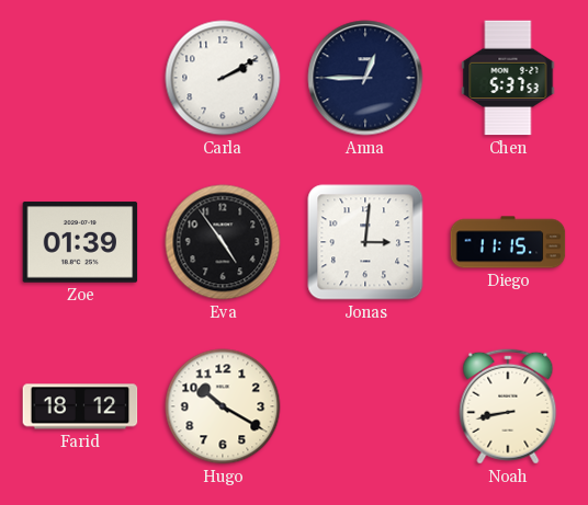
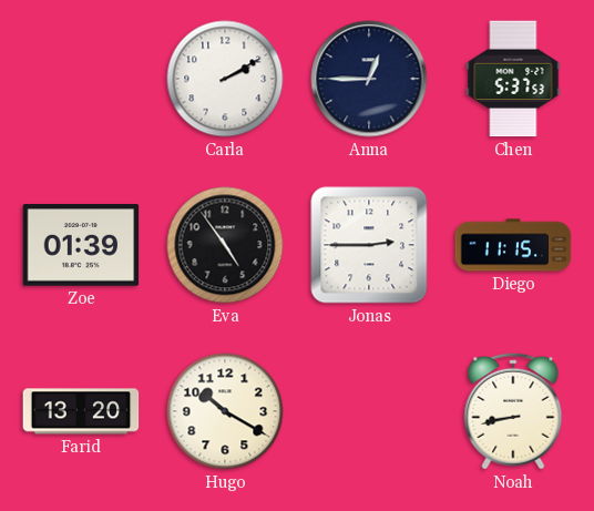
Jonas: 3:01 -> 2:45
Farid: 18:12 -> 13:20
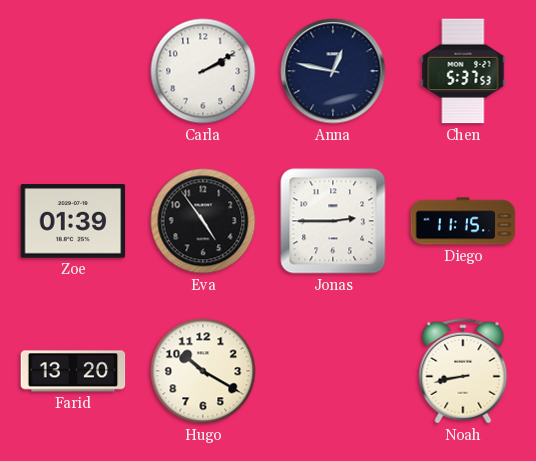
Anna: 12:45 -> 12:47
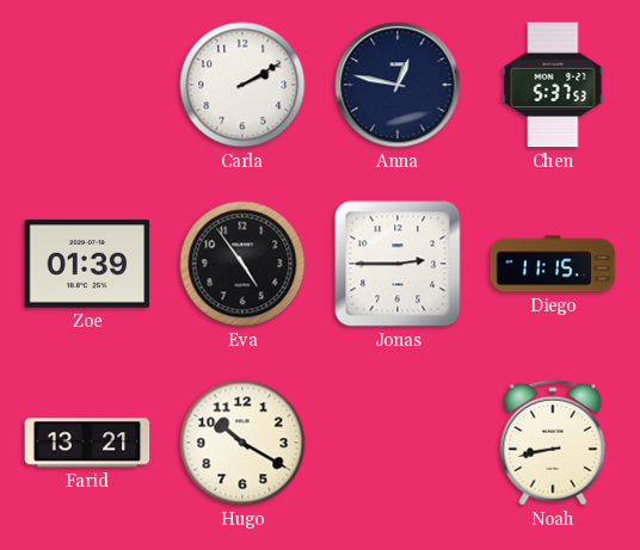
Farid: 13:20 -> 13:21
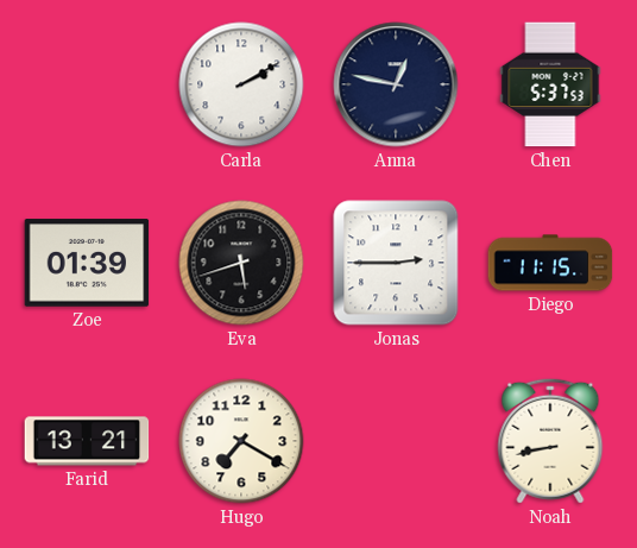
Eva: 4:54 -> 5:42
Hugo: 10:20 -> 7:20
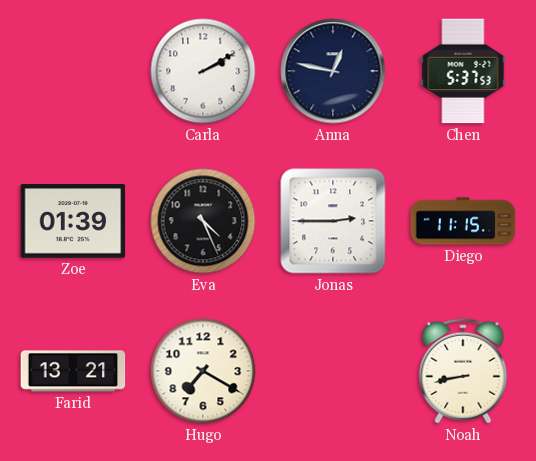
Eva: 5:42 -> 4:26
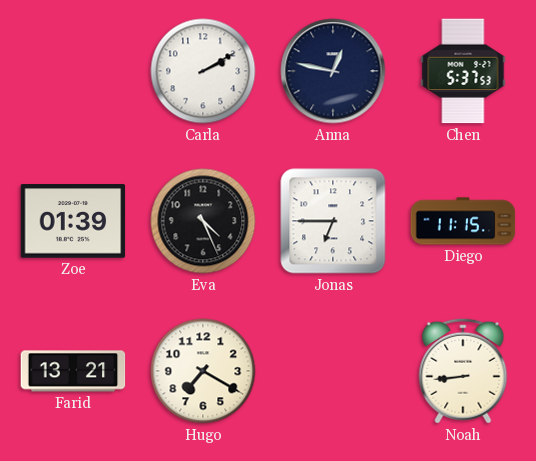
Jonas: 2:45 -> 6:45
Noah: 8:43 -> 8:44
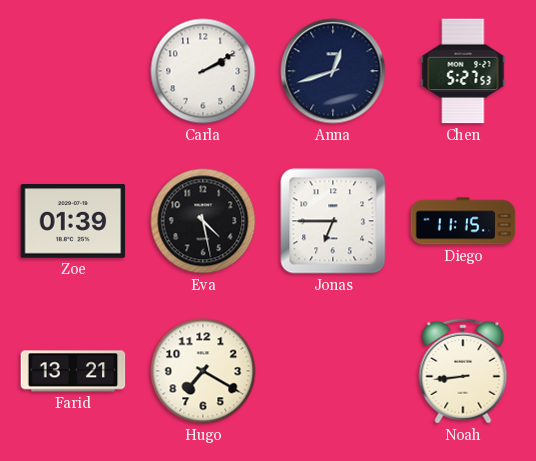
Anna: 12:47 -> 12:42
Chen: 5:37 -> 5:27
Eva: 4:26 -> 4:28
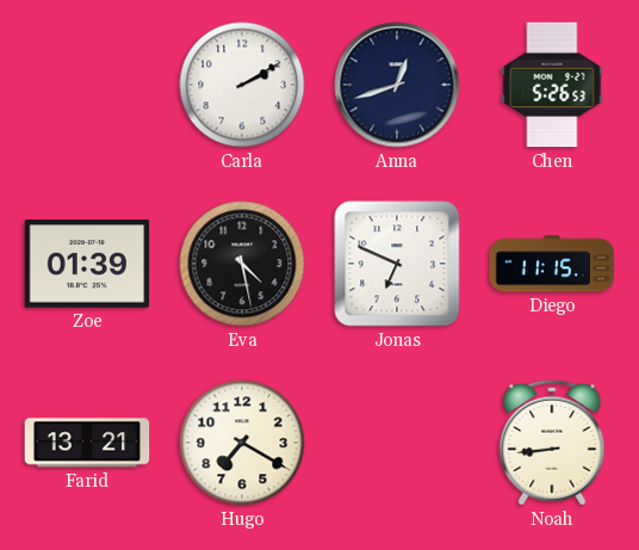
Chen: 5:27 -> 5:26
Jonas: 6:45 -> 6:49
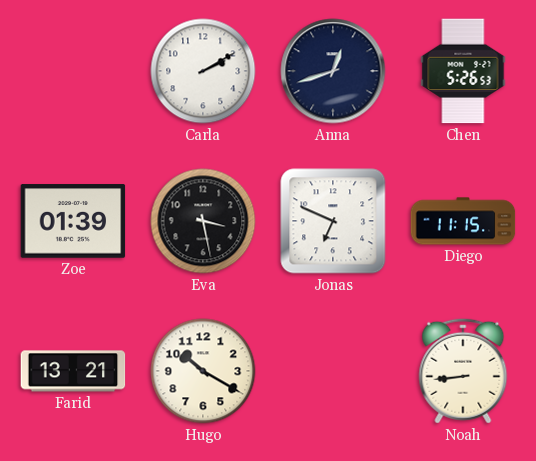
Eva: 4:28 -> 3:28
Hugo: 7:20 -> 10:20
